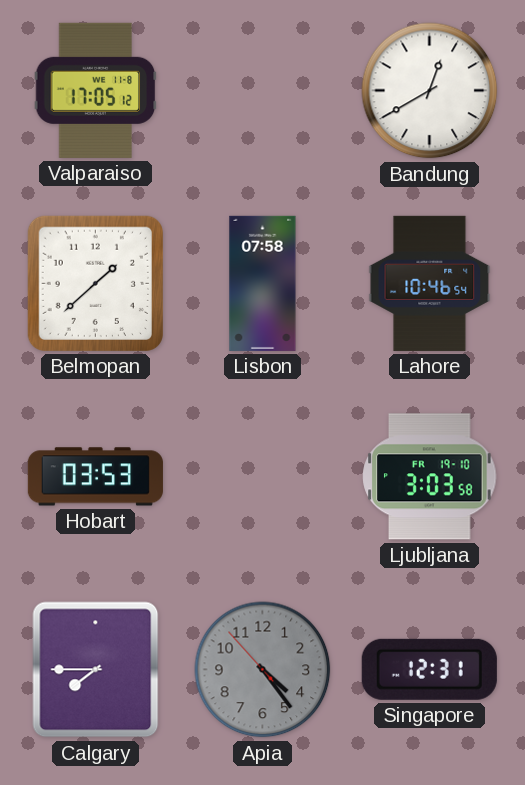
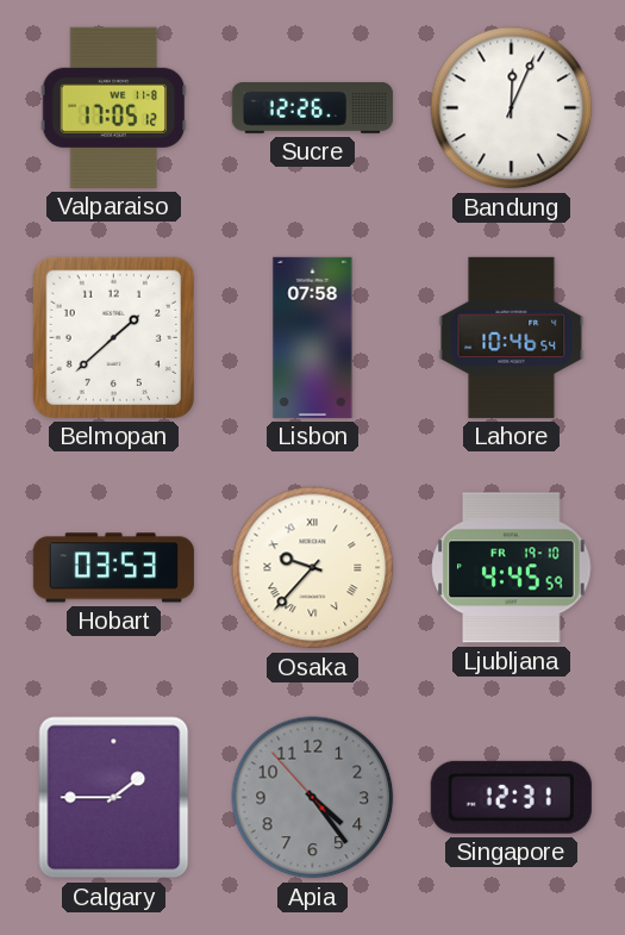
Sucre: none -> 12:26
Bandung: 12:40 -> 12:04
Osaka: none -> 9:37
Ljubljana: 3:03 -> 4:45
Calgary: 7:45 -> 1:45
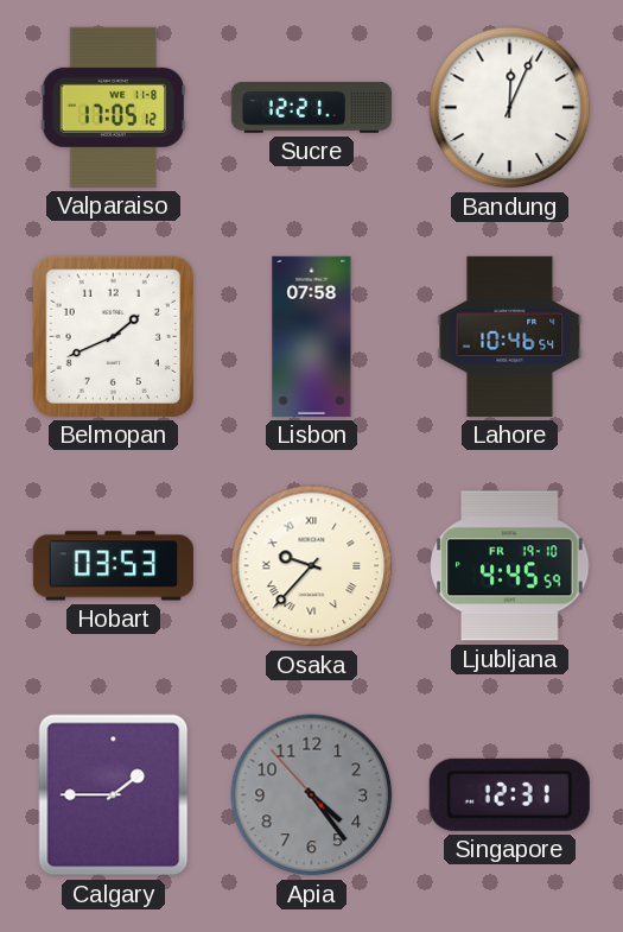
Sucre: 12:26 -> 12:21
Belmopan: 1:38 -> 1:41
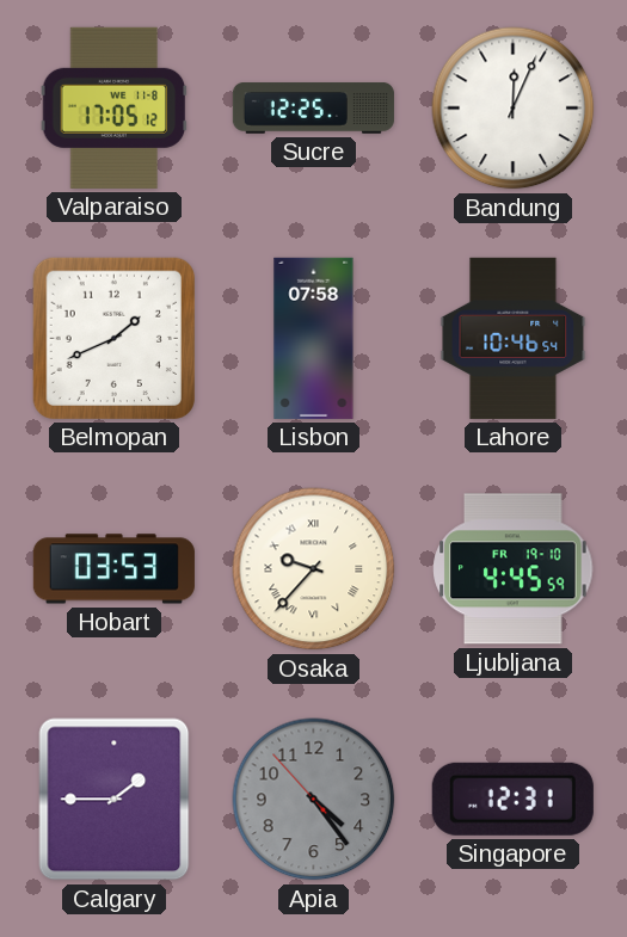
Sucre: 12:21 -> 12:25
